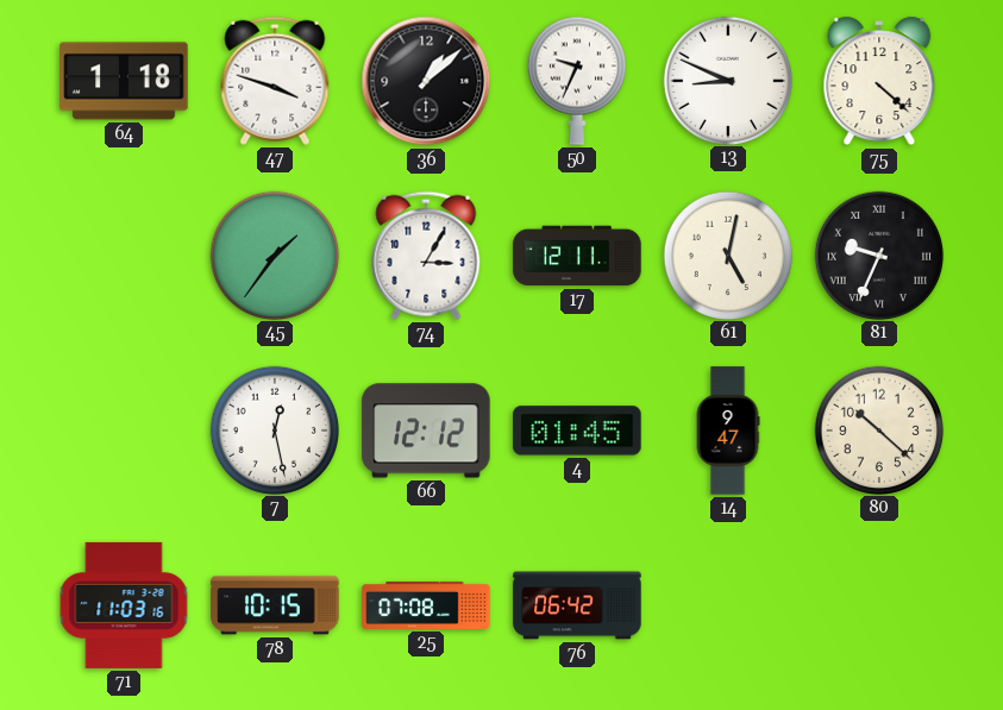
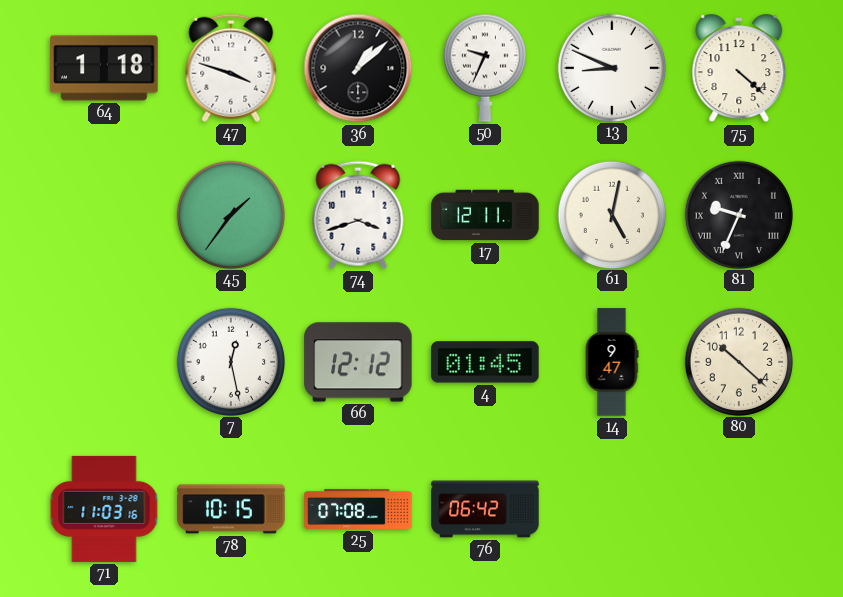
74: 3:05 -> 3:42
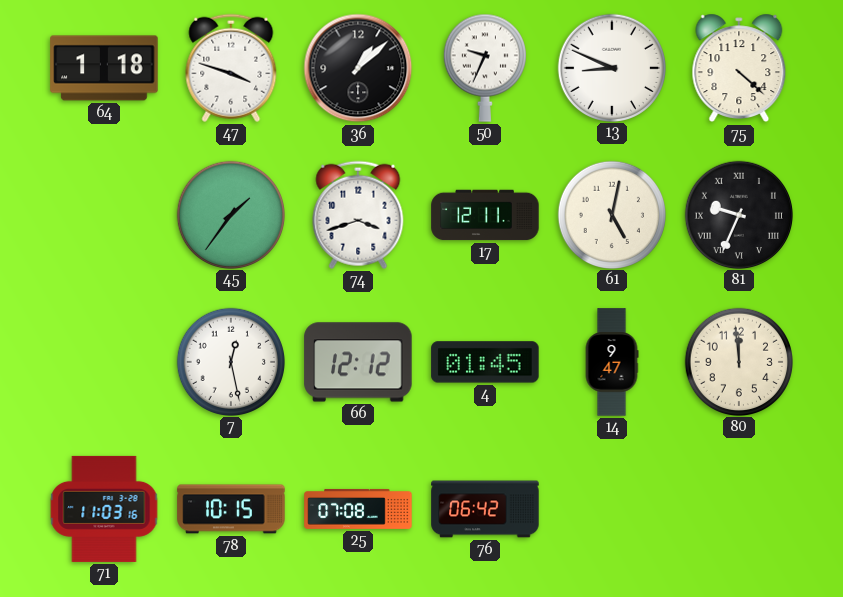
80: 10:22 -> 11:59
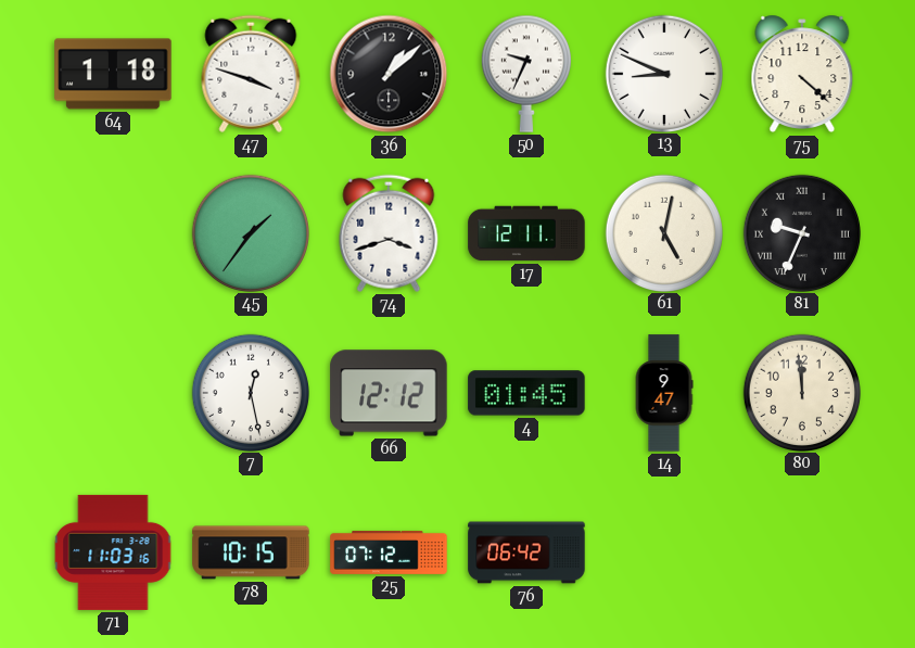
25: 07:08 -> 07:12
